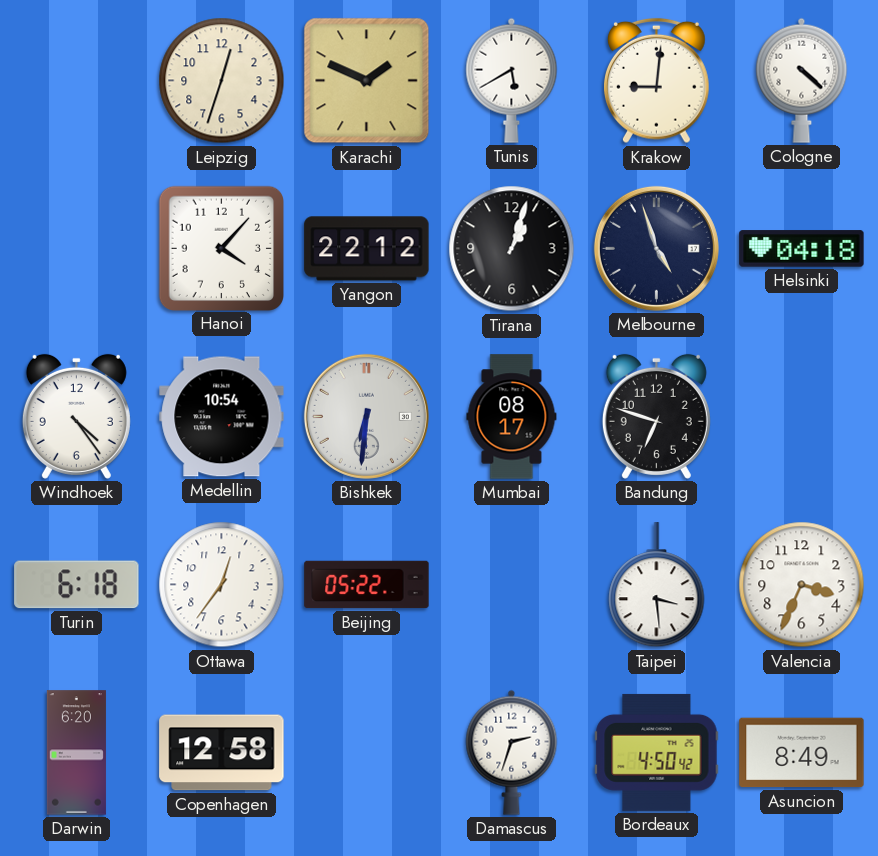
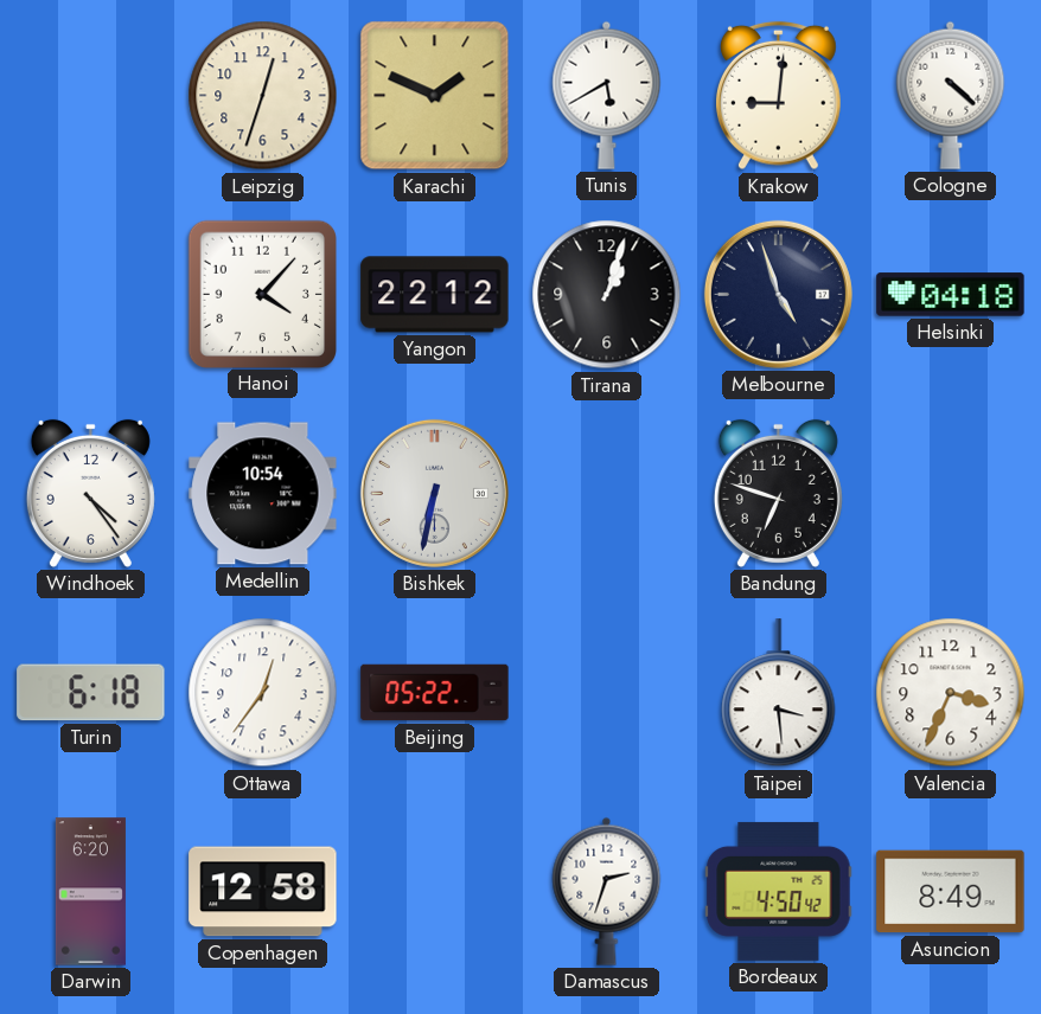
Bishkek: 6:31 -> 6:32
Mumbai: 08:17 -> none
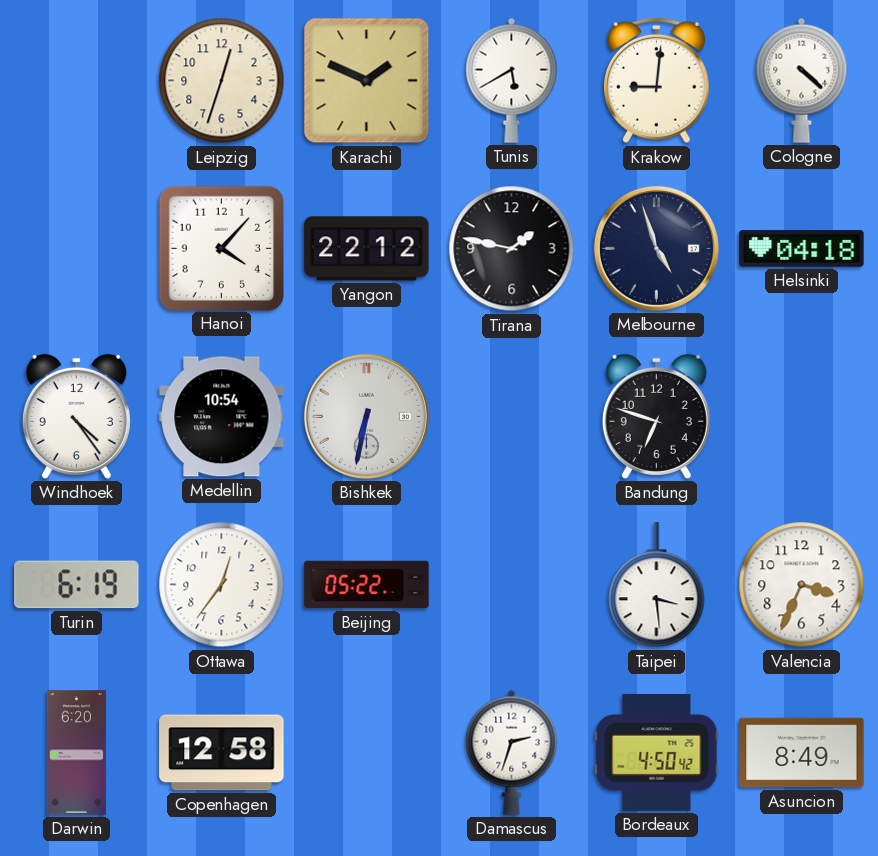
Tirana: 1:03 -> 1:47
Turin: 6:18 -> 6:19
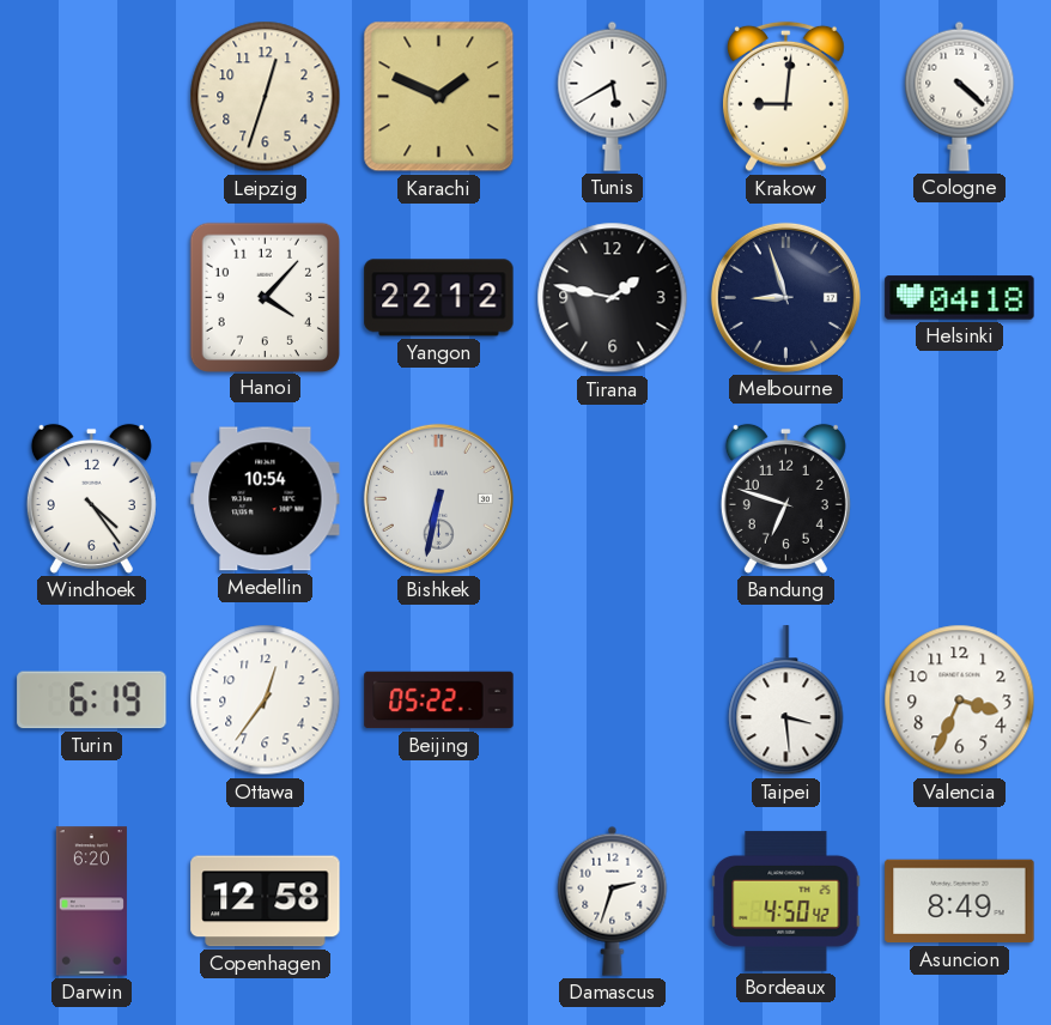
Melbourne: 4:57 -> 8:57
